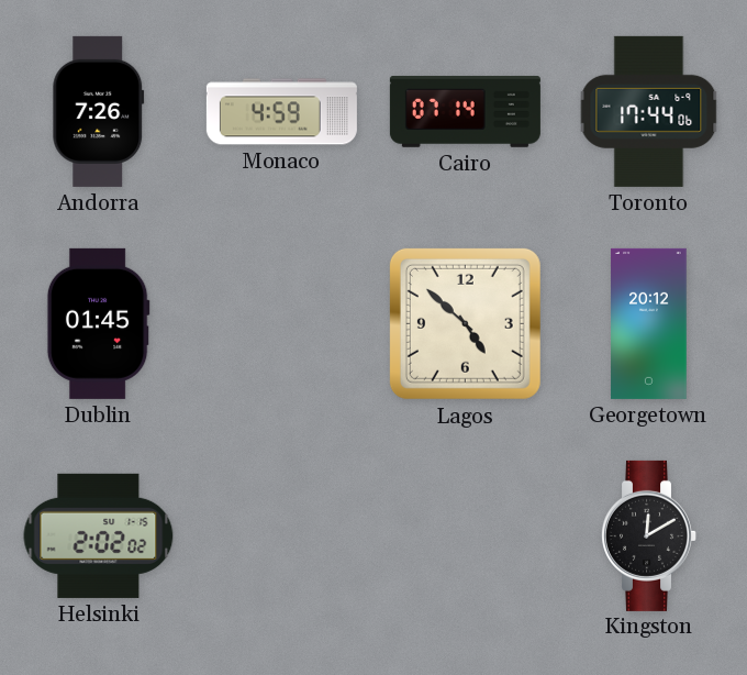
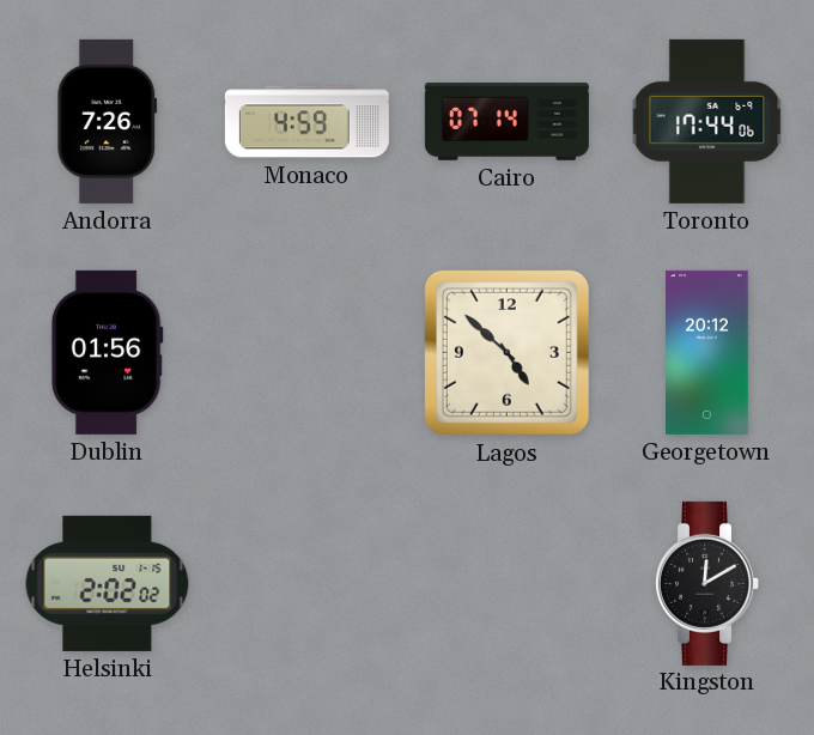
Dublin: 01:45 -> 01:56
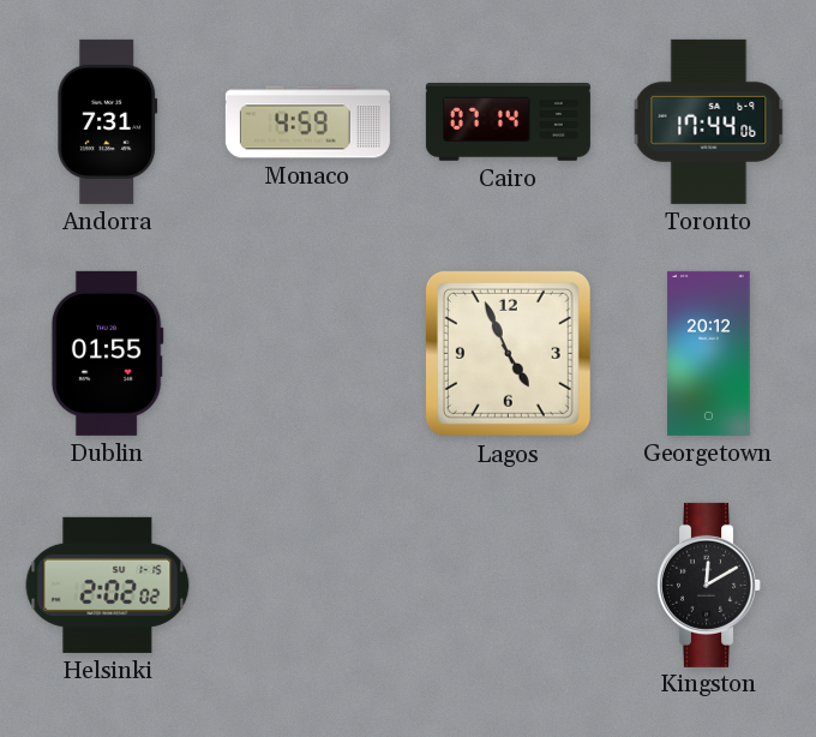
Andorra: 7:26 -> 7:31
Dublin: 01:56 -> 01:55
Lagos: 4:52 -> 4:56
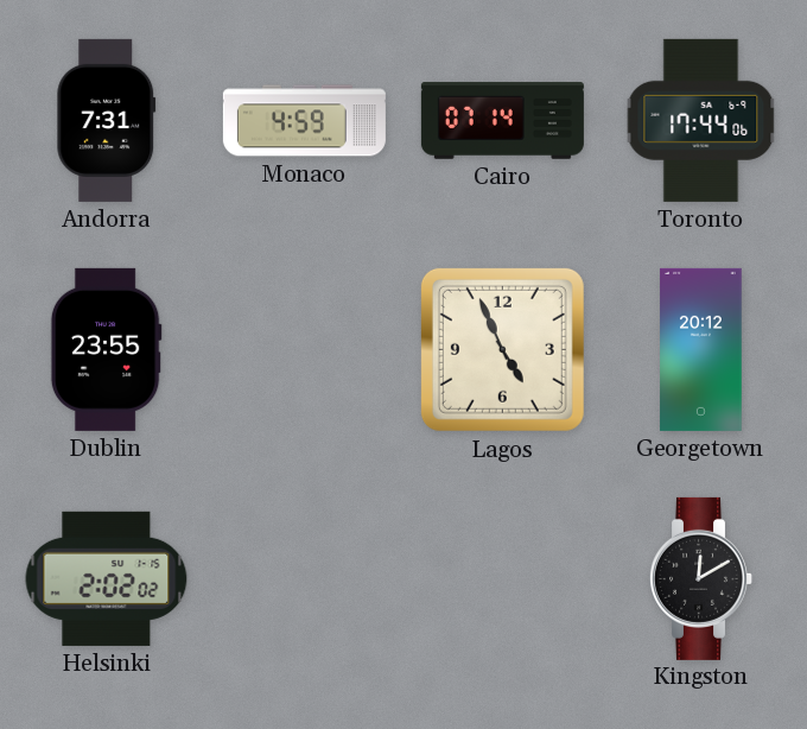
Dublin: 01:55 -> 23:55
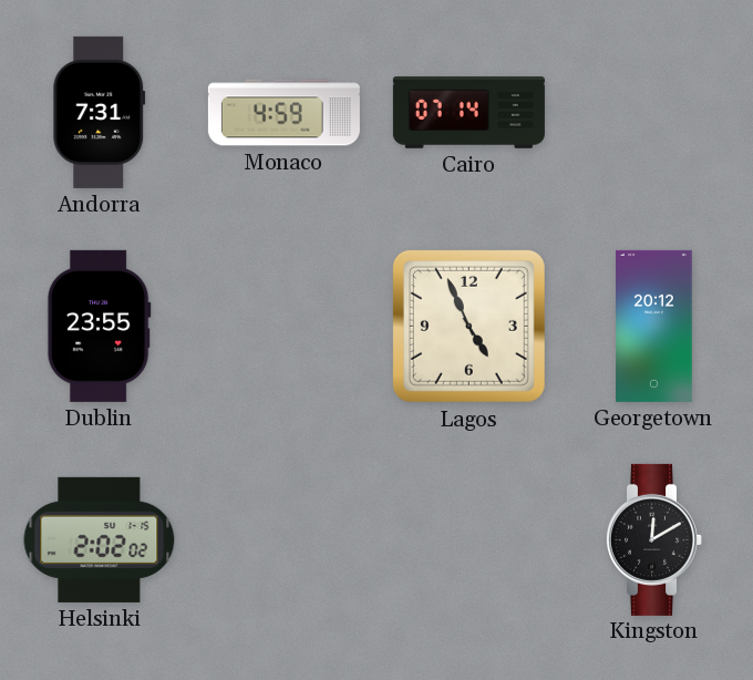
Toronto: 17:44 -> none
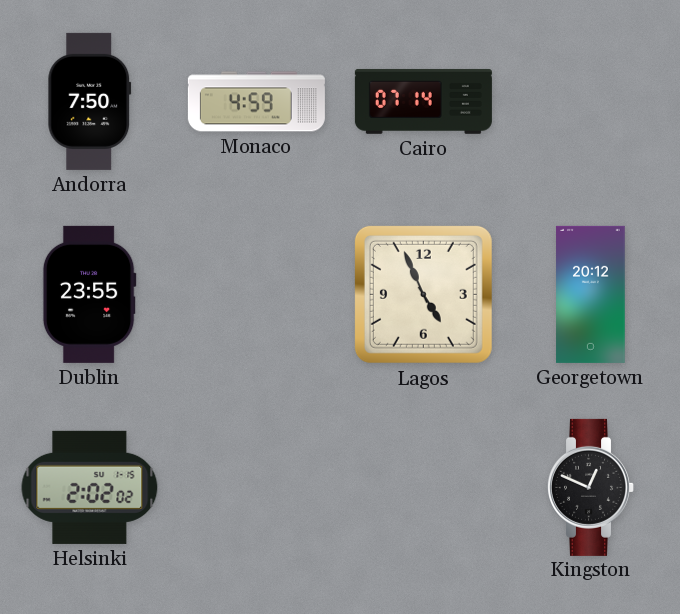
Andorra: 7:31 -> 7:50
Kingston: 12:10 -> 12:49
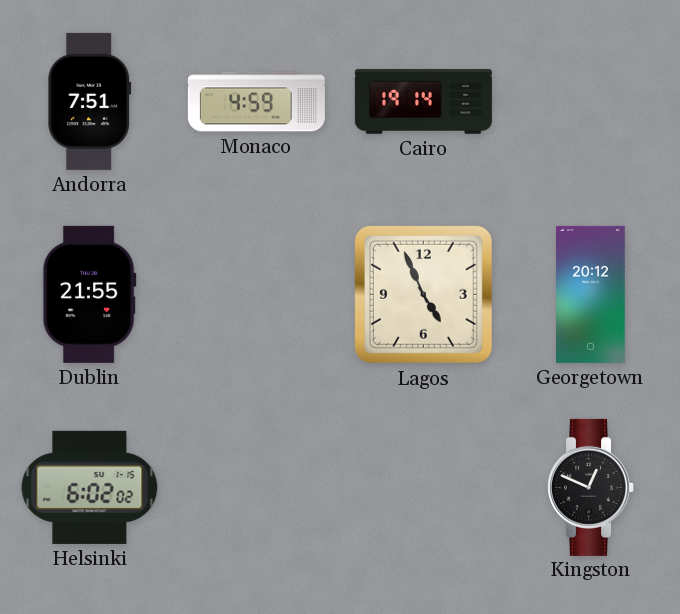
Andorra: 7:50 -> 7:51
Cairo: 07:14 -> 19:14
Dublin: 23:55 -> 21:55
Helsinki: 2:02 -> 6:02
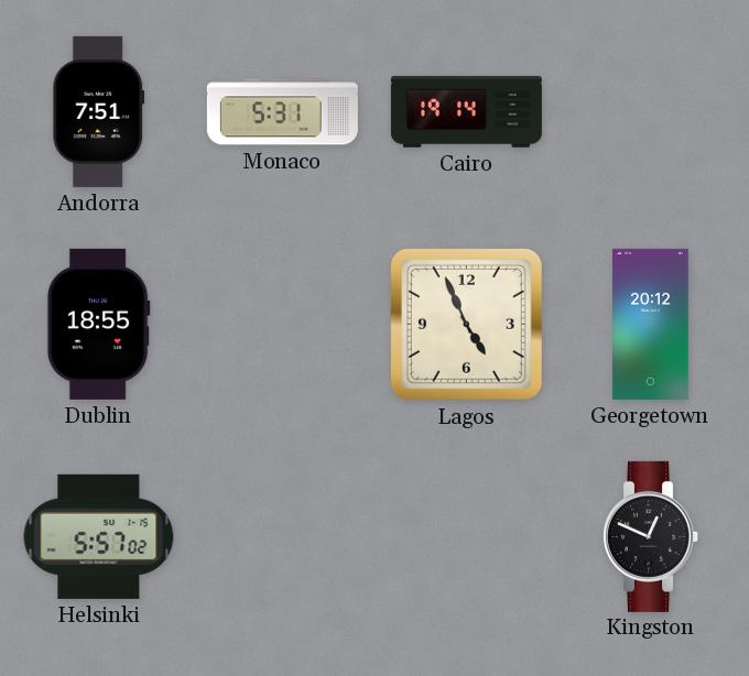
Monaco: 4:59 -> 5:31
Dublin: 21:55 -> 18:55
Helsinki: 6:02 -> 5:57
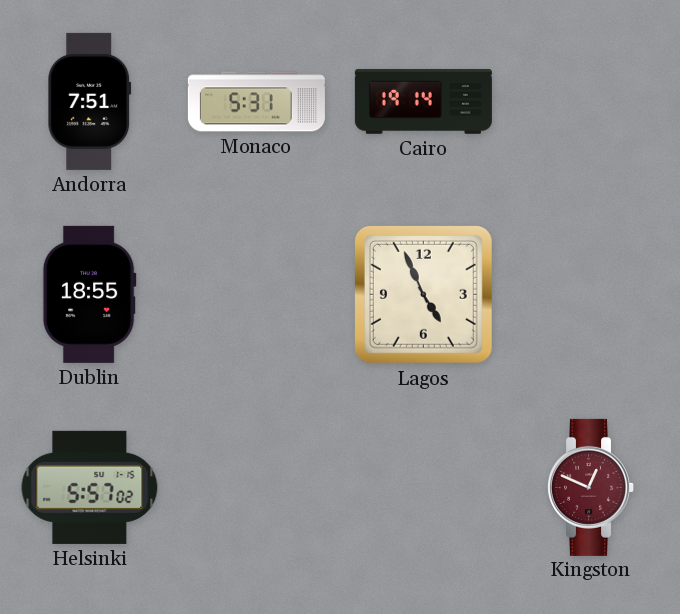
Georgetown: 20:12 -> none
Kingston dial: black -> burgundy
